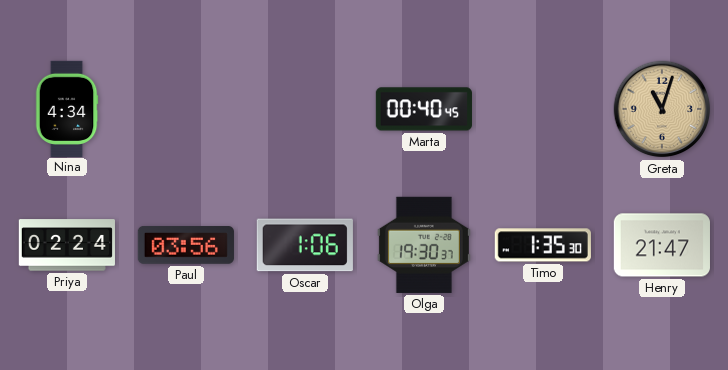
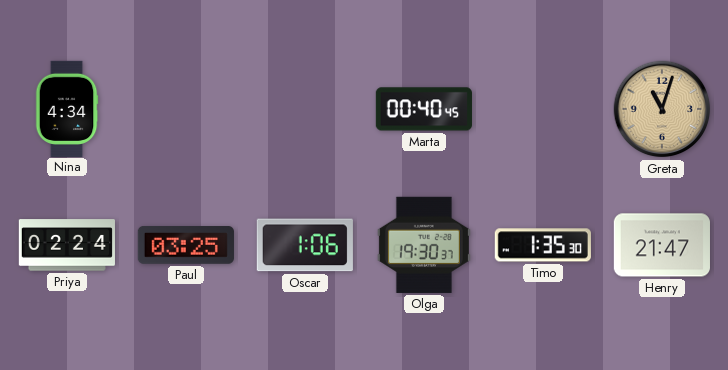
Paul: 03:56 -> 03:25
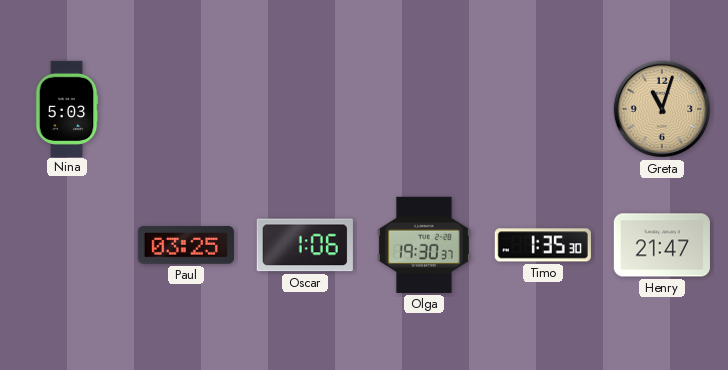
Nina: 4:34 -> 5:03
Marta: 00:40 -> none
Priya: 02:24 -> none
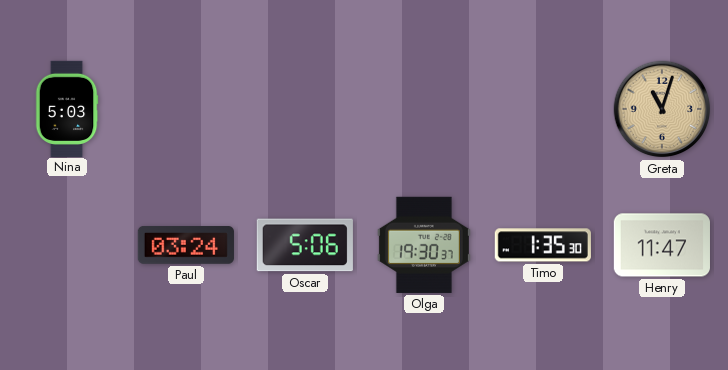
Paul: 03:25 -> 03:24
Oscar: 1:06 -> 5:06
Henry: 21:47 -> 11:47
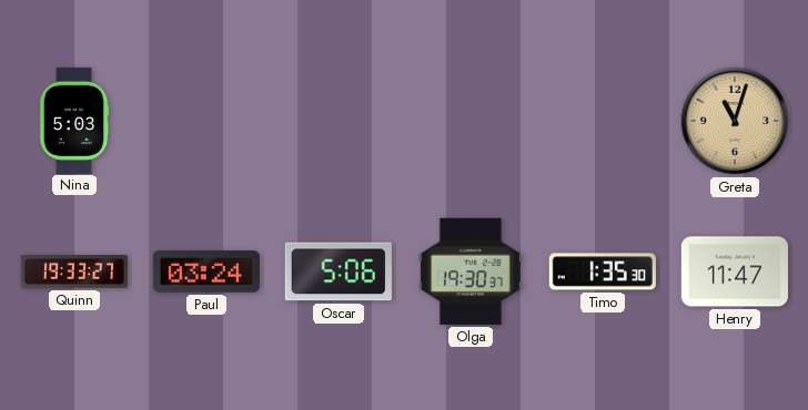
Quinn: none -> 19:33
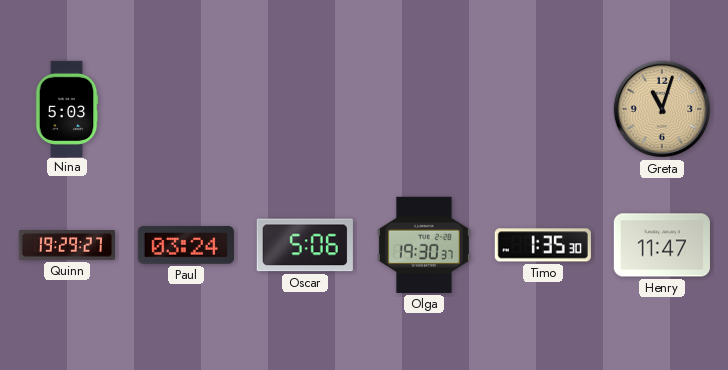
Quinn: 19:33 -> 19:29
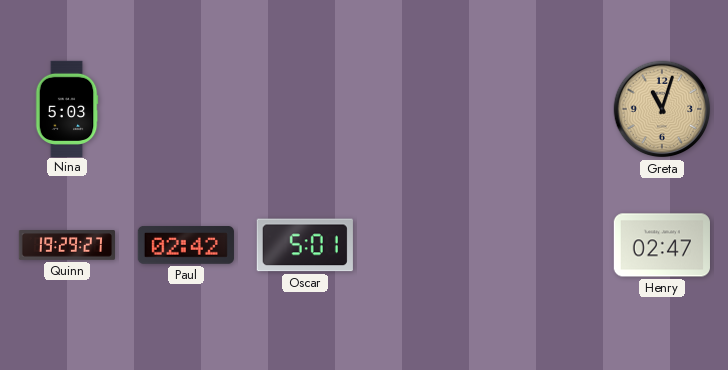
Paul: 03:24 -> 02:42
Oscar: 5:06 -> 5:01
Olga: 19:30 -> none
Timo: 1:35 -> none
Henry: 11:47 -> 02:47
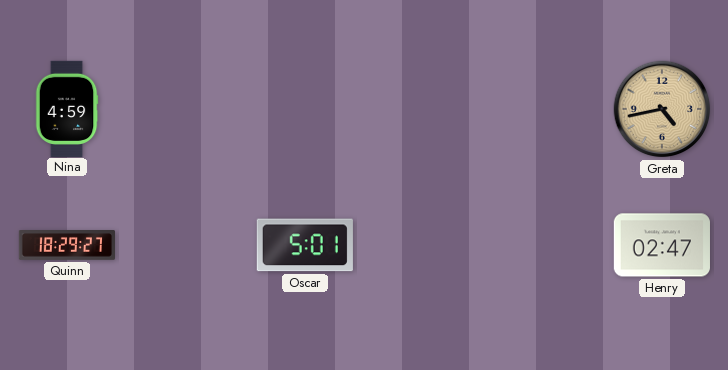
Nina: 5:03 -> 4:59
Greta: 11:03 -> 4:43
Quinn: 19:29 -> 18:29
Paul: 02:42 -> none
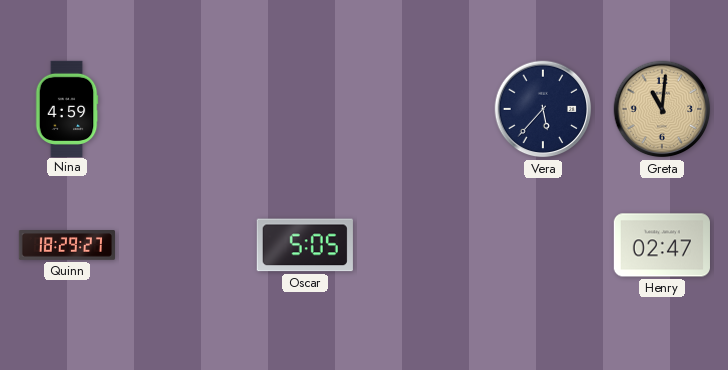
Vera: none -> 5:37
Greta: 4:43 -> 11:01
Oscar: 5:01 -> 5:05
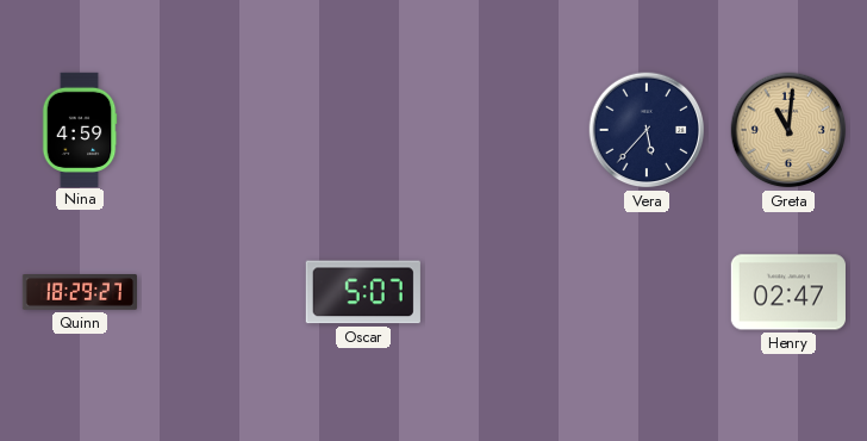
Oscar: 5:05 -> 5:07
